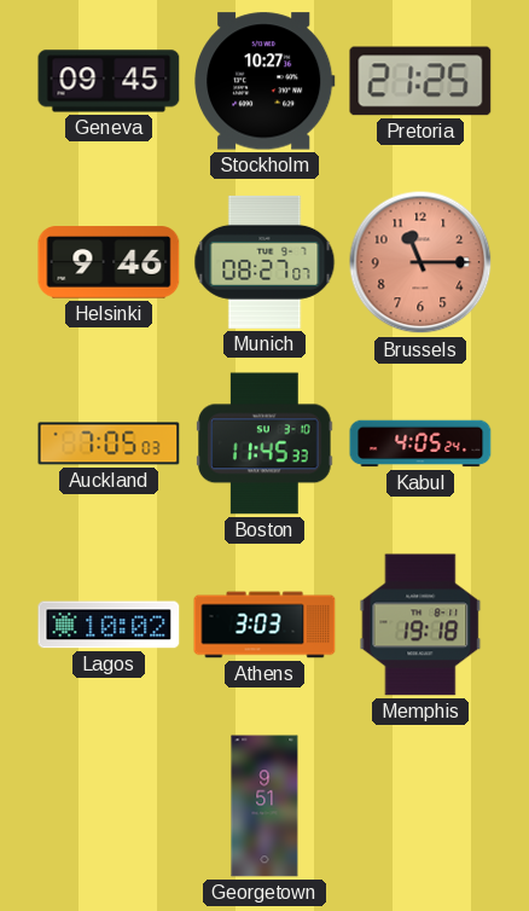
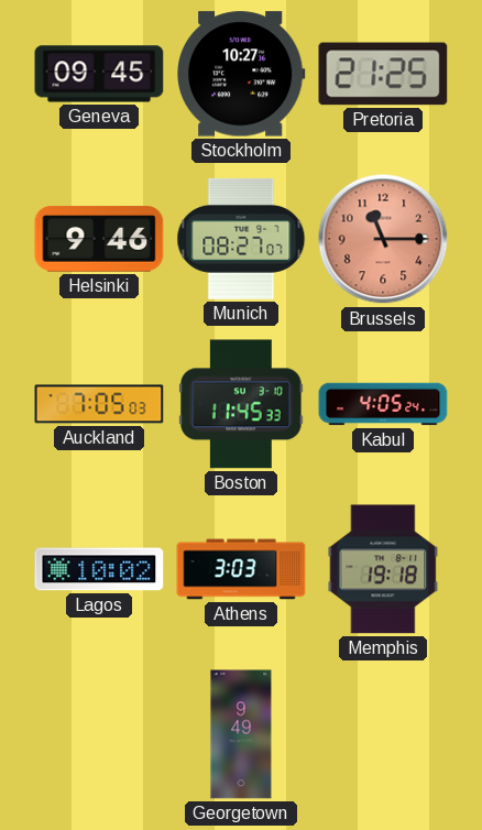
Georgetown: 9:51 -> 9:49
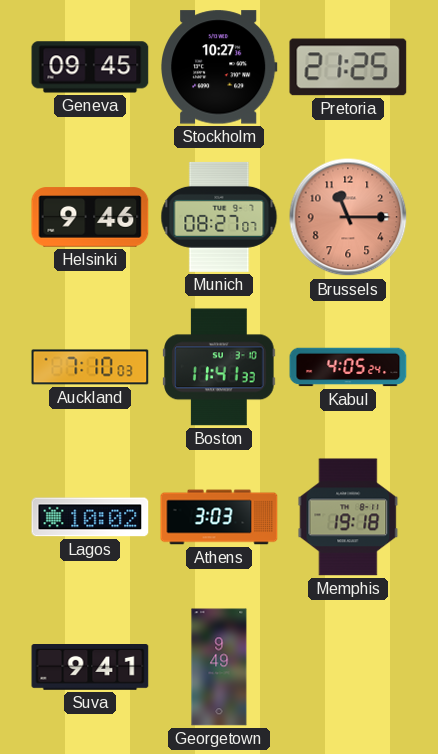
Auckland: 7:05 -> 7:10
Boston: 11:45 -> 11:41
Suva: none -> 9:41
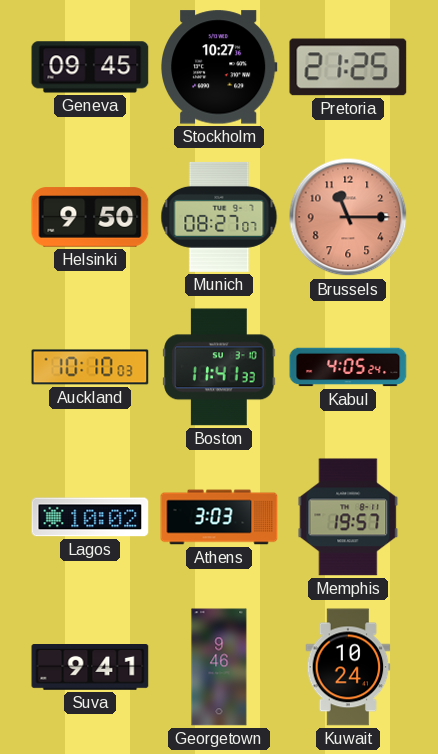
Helsinki: 9:46 -> 9:50
Auckland: 7:10 -> 10:10
Memphis: 19:18 -> 19:57
Georgetown: 9:49 -> 9:46
Kuwait: none -> 10:24
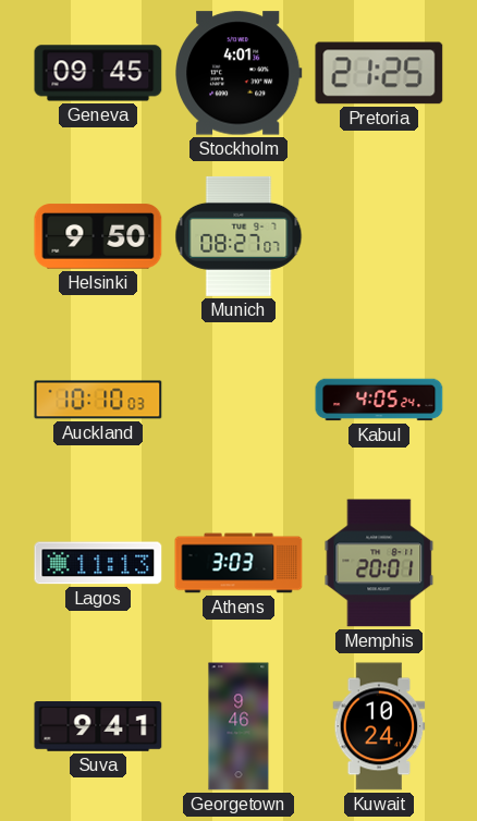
Stockholm: 10:27 -> 4:01
Brussels: 11:15 -> none
Boston: 11:41 -> none
Lagos: 10:02 -> 11:13
Memphis: 19:57 -> 20:01
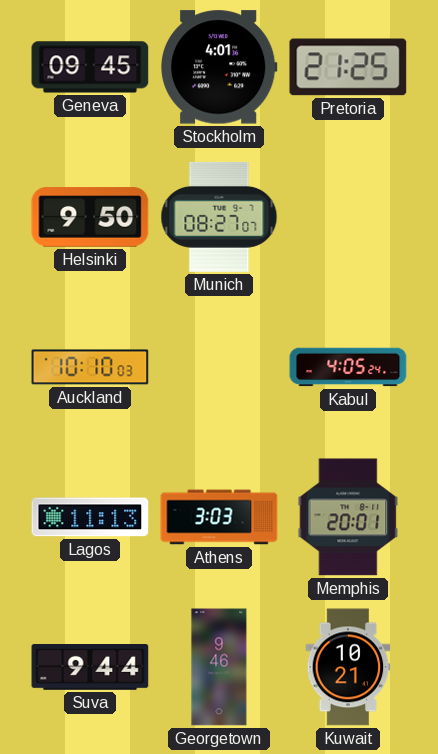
Suva: 9:41 -> 9:44
Kuwait: 10:24 -> 10:21
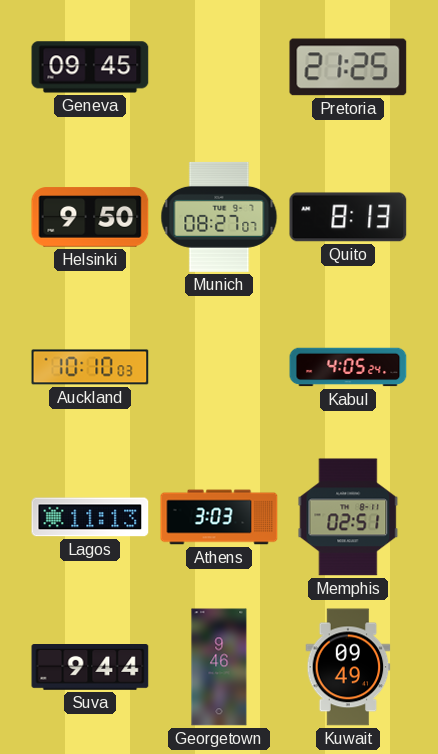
Stockholm: 4:01 -> none
Quito: none -> 8:13
Memphis: 20:01 -> 02:51
Kuwait: 10:21 -> 09:49
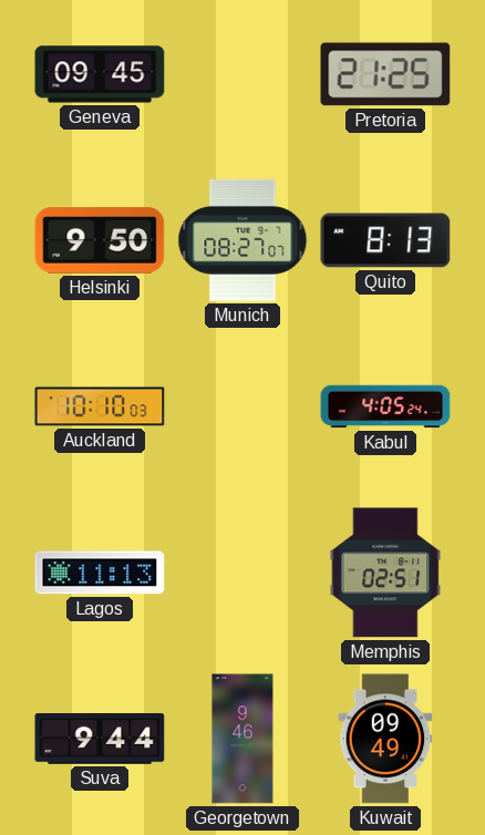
Athens: 3:03 -> none
